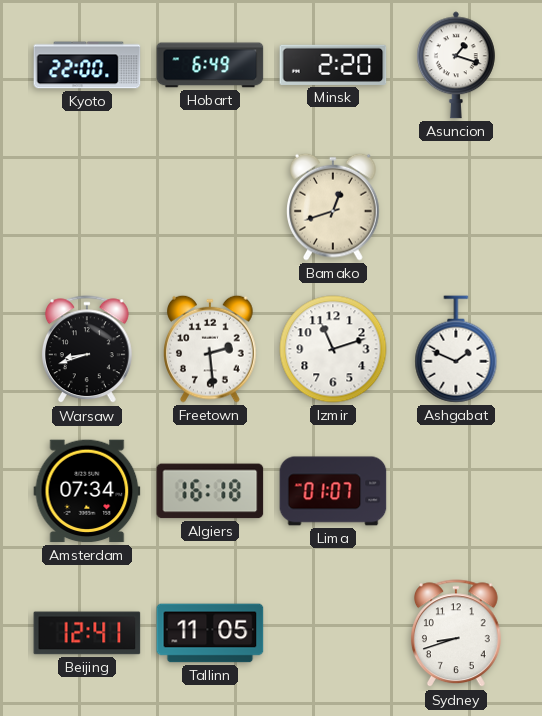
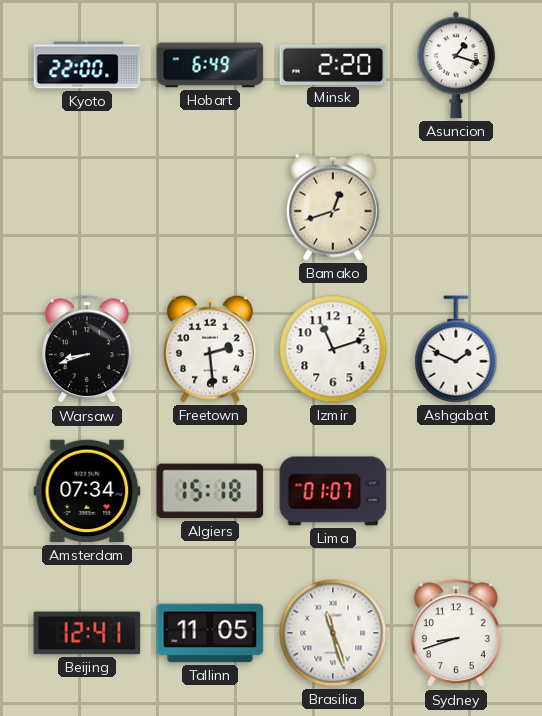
Algiers: 16:18 -> 15:18
Brasilia: none -> 11:27
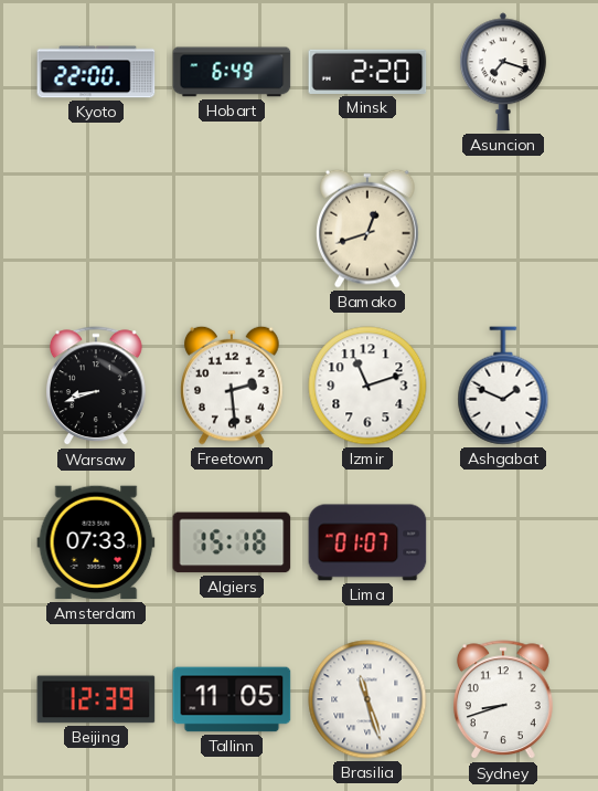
Asuncion: 1:18 -> 7:18
Amsterdam: 07:34 -> 07:33
Beijing: 12:41 -> 12:39
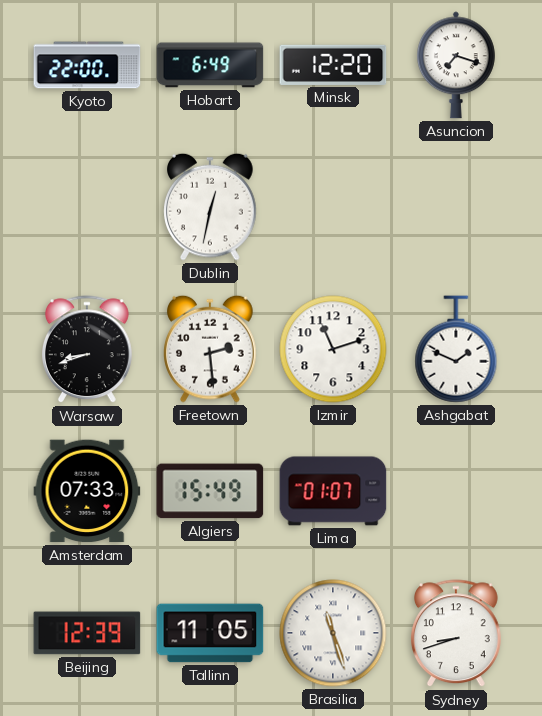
Minsk: 2:20 -> 12:20
Dublin: none -> 12:32
Bamako: 12:42 -> none
Algiers: 15:18 -> 15:49
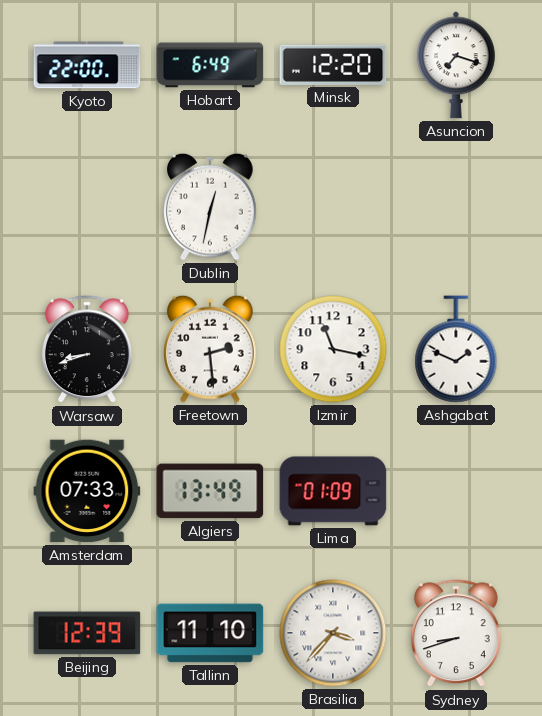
Izmir: 11:12 -> 11:17
Algiers: 15:49 -> 13:49
Lima: 01:07 -> 01:09
Tallinn: 11:05 -> 11:10
Brasilia: 11:27 -> 3:37
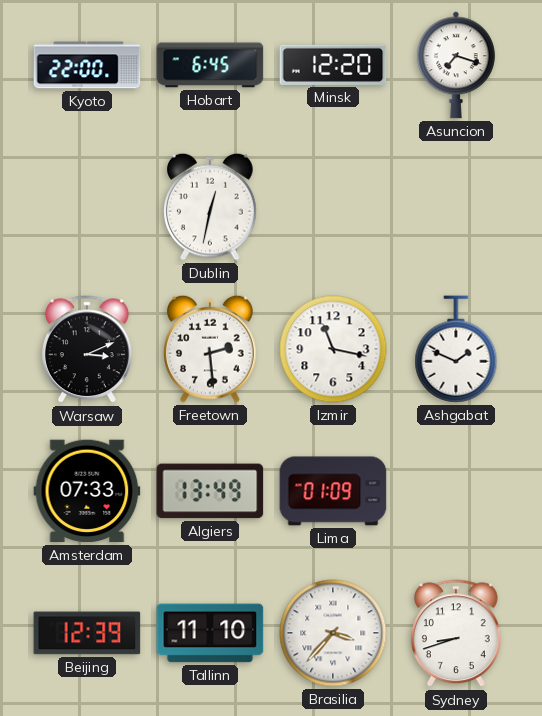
Hobart: 6:49 -> 6:45
Warsaw: 8:42 -> 3:11
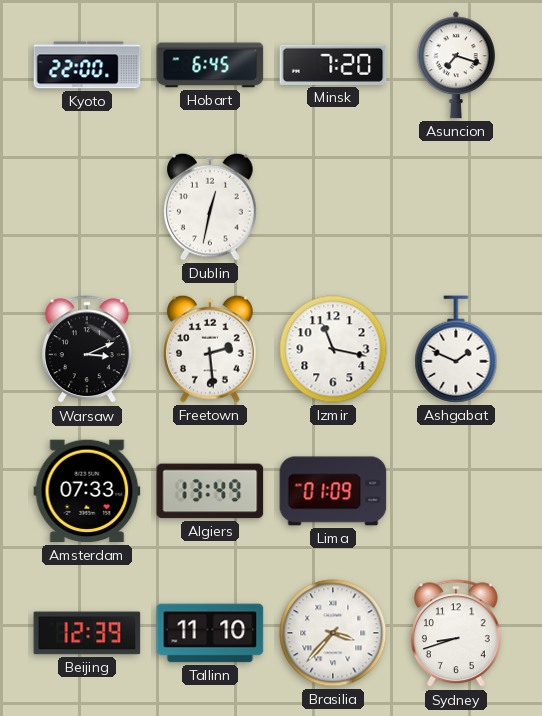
Minsk: 12:20 -> 7:20
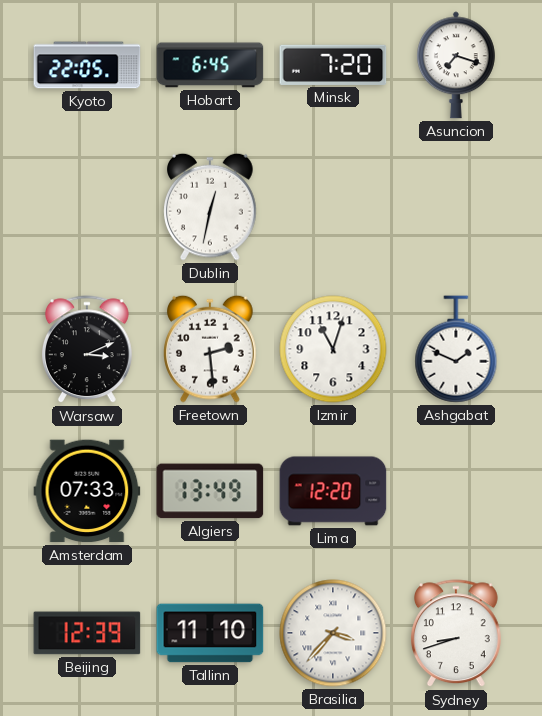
Kyoto: 22:00 -> 22:05
Izmir: 11:17 -> 11:03
Lima: 01:09 -> 12:20
